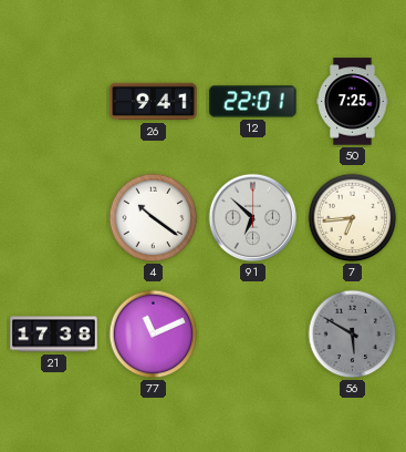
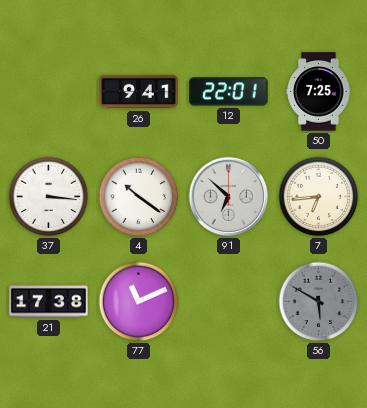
37: none -> 3:16
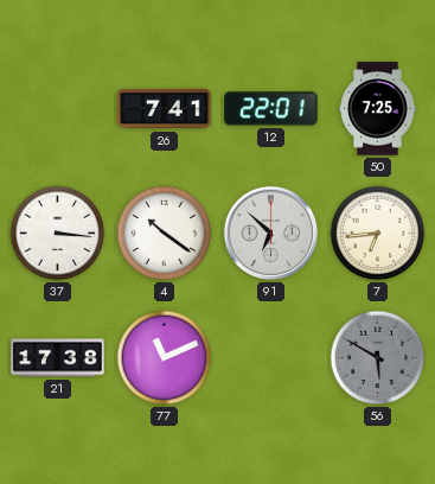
26: 9:41 -> 7:41
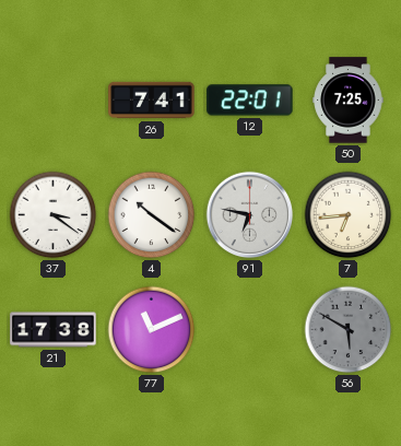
37: 3:16 -> 3:21
91: 6:52 -> 6:47
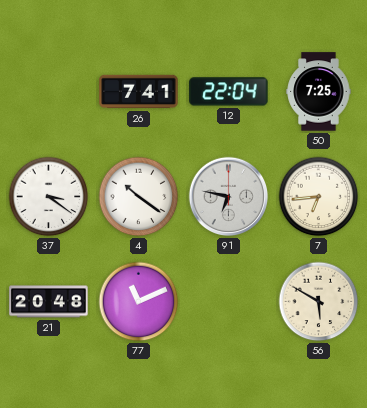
12: 22:01 -> 22:04
21: 17:38 -> 20:48
56 dial: grey -> cream
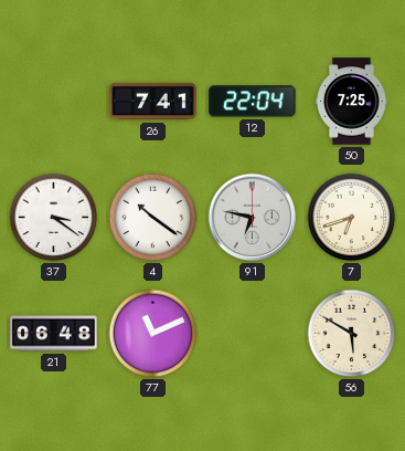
7: 6:44 -> 6:42
21: 20:48 -> 06:48
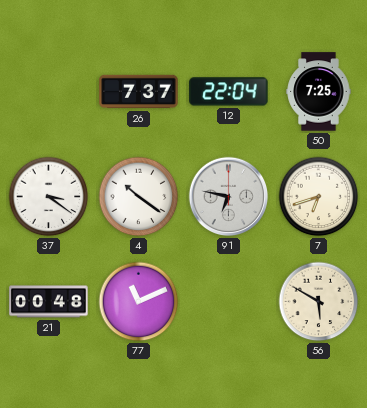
26: 7:41 -> 7:37
21: 06:48 -> 00:48
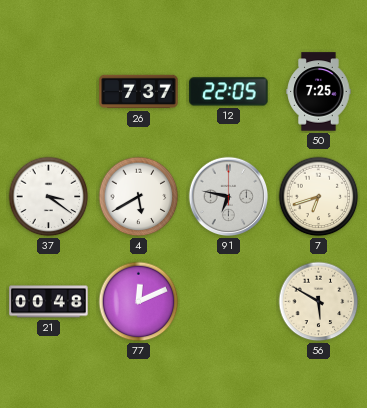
12: 22:04 -> 22:05
4: 10:21 -> 5:40
77: 11:11 -> 12:11
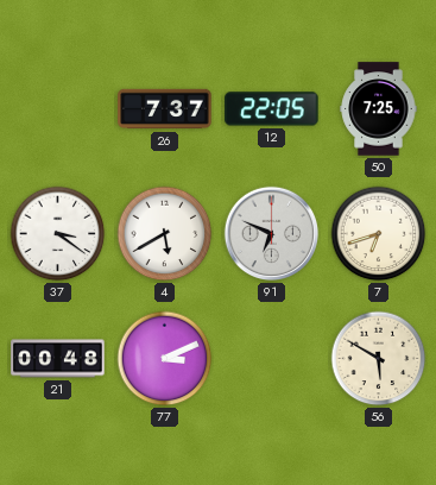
91: 6:47 -> 6:49
77: 12:11 -> 3:11
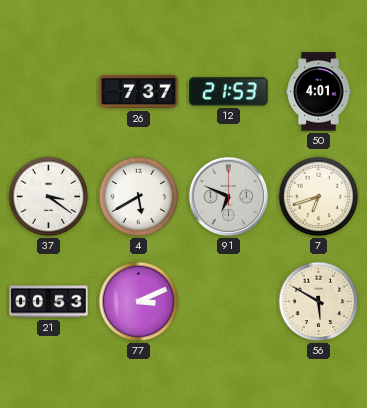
12: 22:05 -> 21:53
50: 7:25 -> 4:01
21: 00:48 -> 00:53
